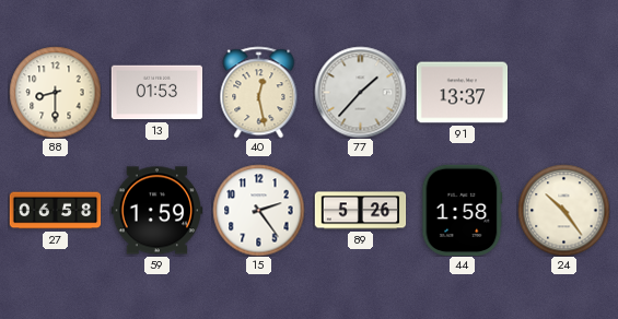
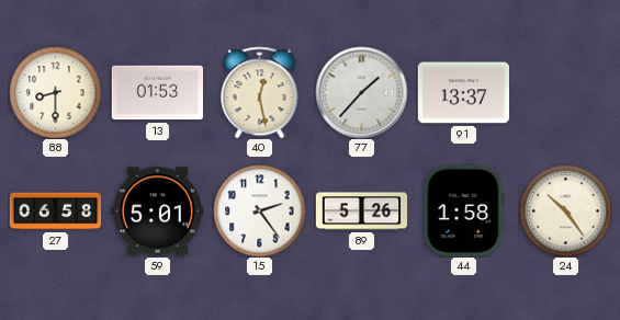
59: 1:59 -> 5:01
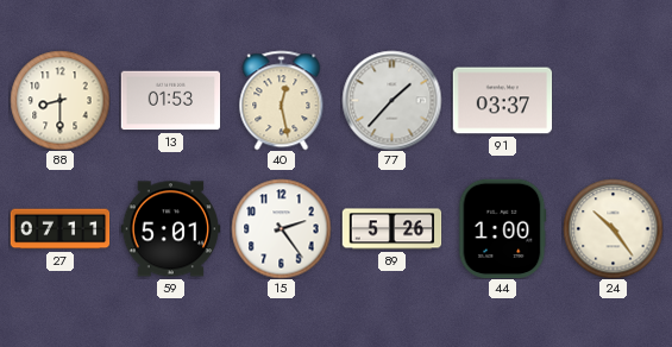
91: 13:37 -> 03:37
27: 06:58 -> 07:11
44: 1:58 -> 1:00
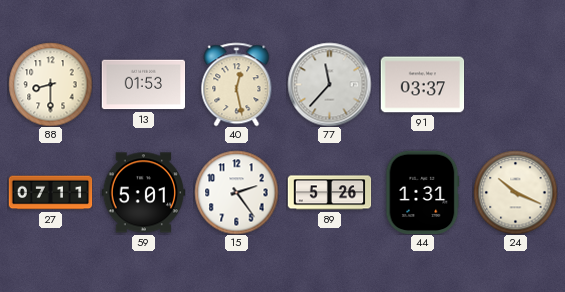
77: 1:37 -> 11:37
44: 1:00 -> 1:31
24: 10:24 -> 10:19
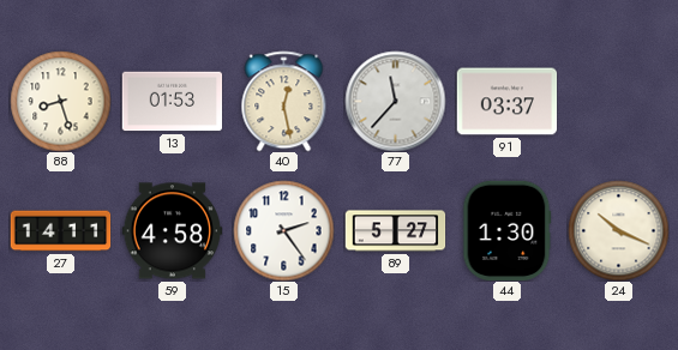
88: 8:30 -> 8:27
27: 07:11 -> 14:11
59: 5:01 -> 4:58
89: 5:26 -> 5:27
44: 1:31 -> 1:30
